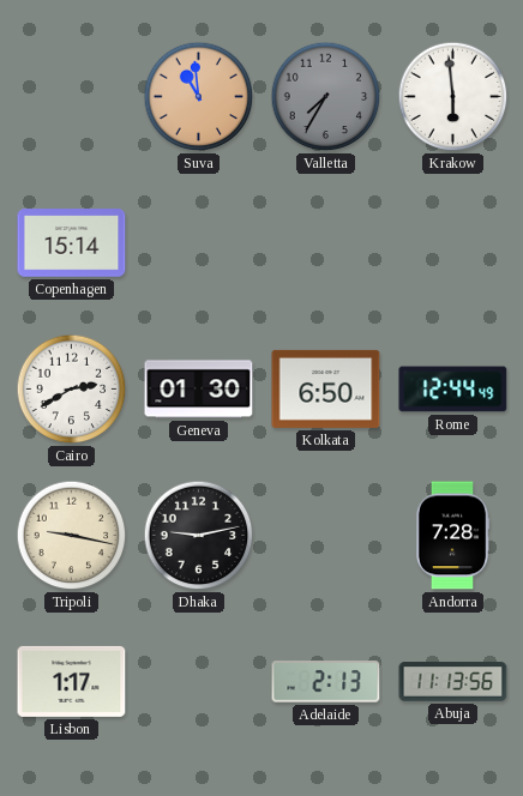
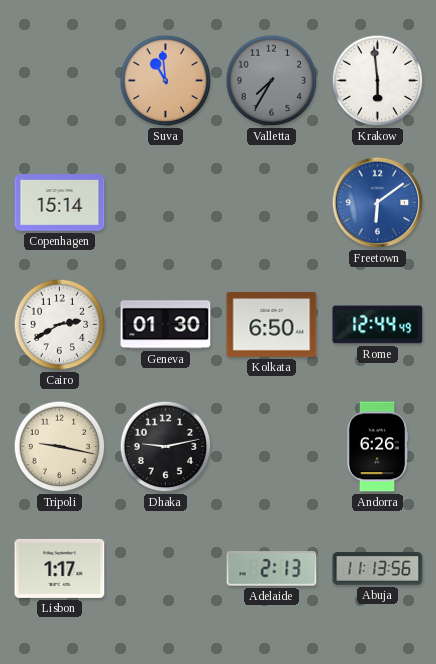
Freetown: none -> 6:09
Andorra: 7:28 -> 6:26
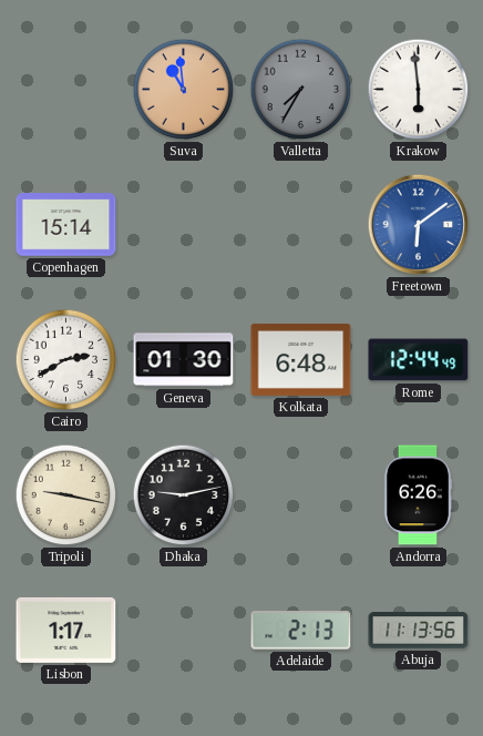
Kolkata: 6:50 -> 6:48
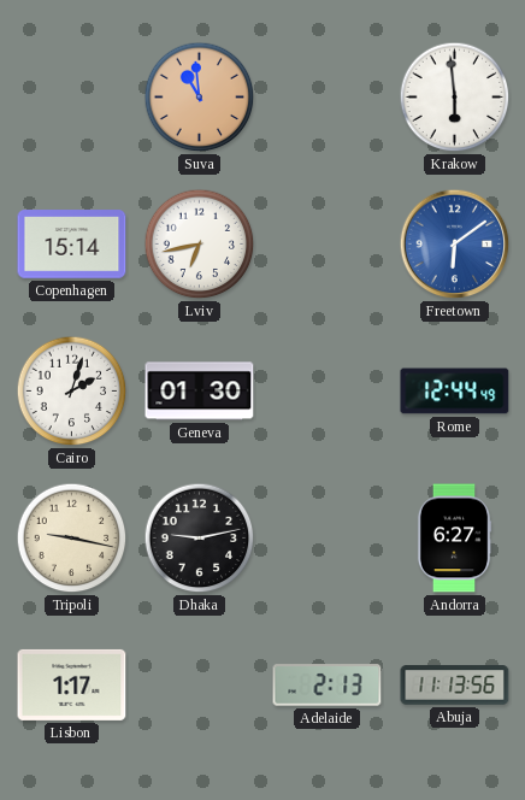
Valletta: 7:35 -> none
Lviv: none -> 6:43
Cairo: 2:40 -> 2:03
Kolkata: 6:48 -> none
Andorra: 6:26 -> 6:27
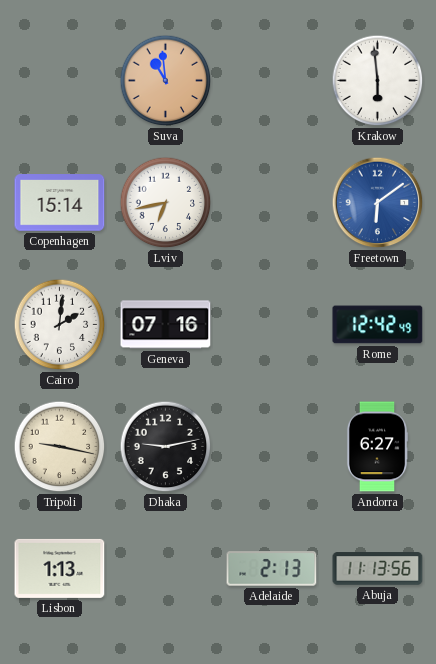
Cairo: 2:03 -> 2:01
Geneva: 01:30 -> 07:16
Rome: 12:44 -> 12:42
Lisbon: 1:17 -> 1:13
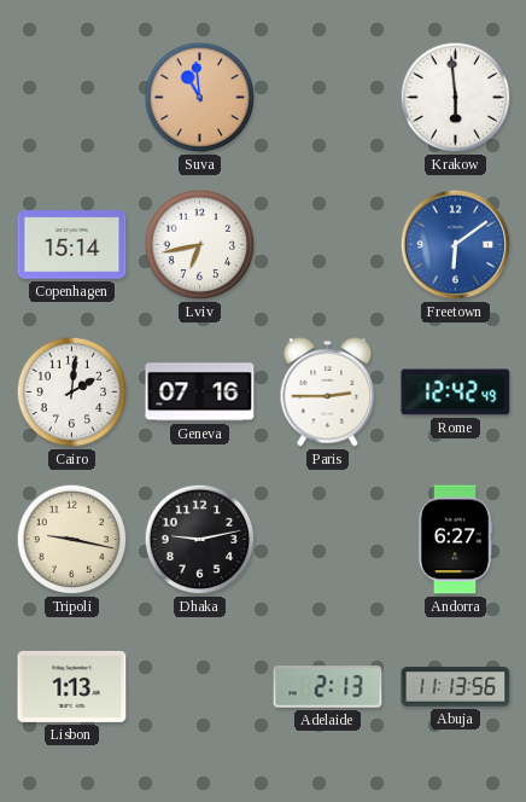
Paris: none -> 2:45
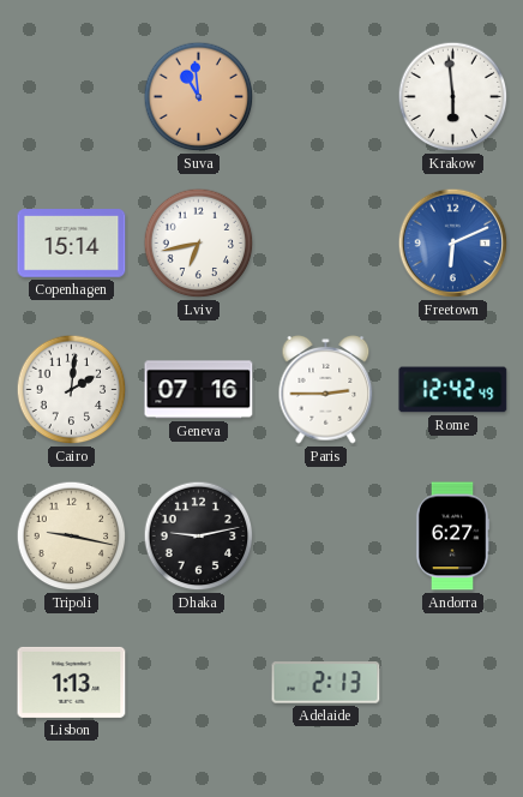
Freetown: 6:09 -> 6:11
Abuja: 11:13 -> none
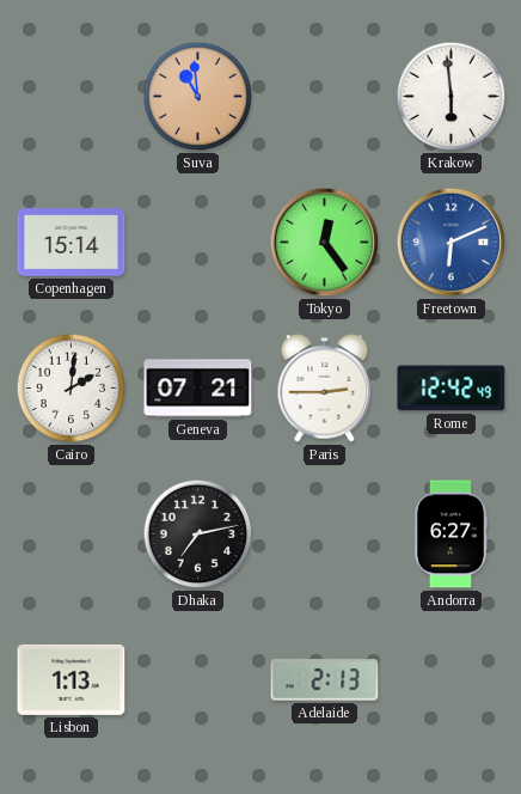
Lviv: 6:43 -> none
Tokyo: none -> 12:24
Geneva: 07:16 -> 07:21
Tripoli: 9:17 -> none
Dhaka: 9:13 -> 7:13
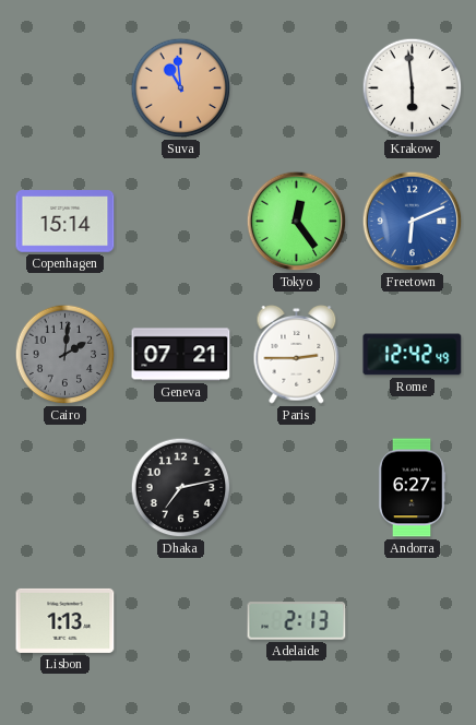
Cairo dial: white -> grey
